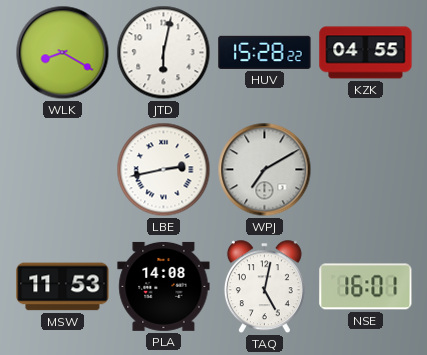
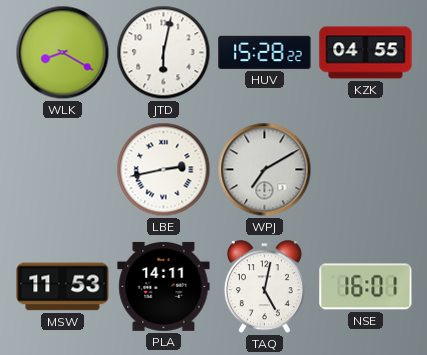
PLA: 14:08 -> 14:11
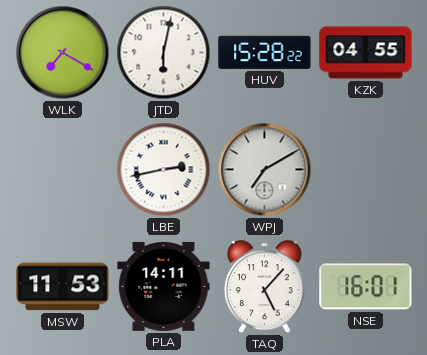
WLK: 8:20 -> 7:20
TAQ: 5:02 -> 5:07
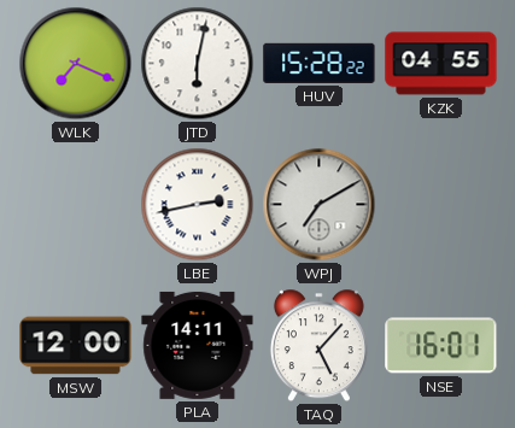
WLK: 7:20 -> 7:19
MSW: 11:53 -> 12:00
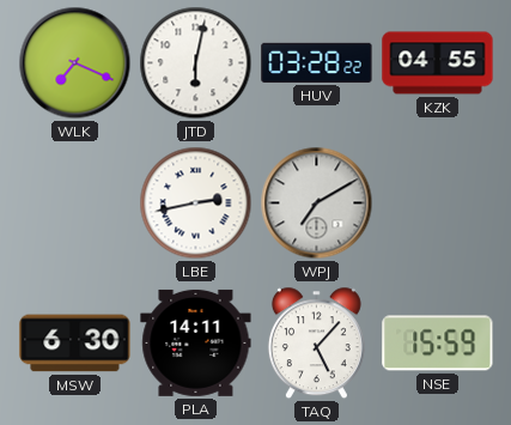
HUV: 15:28 -> 03:28
MSW: 12:00 -> 6:30
NSE: 16:01 -> 15:59
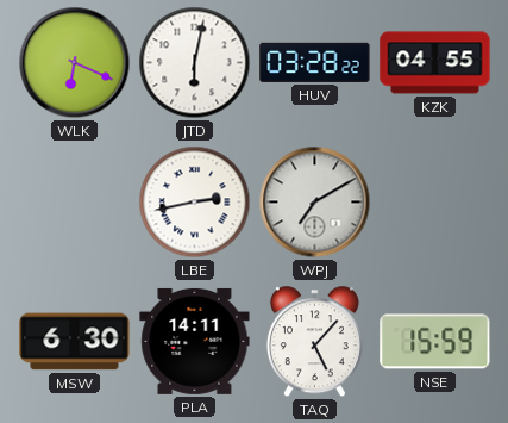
WLK: 7:19 -> 6:19
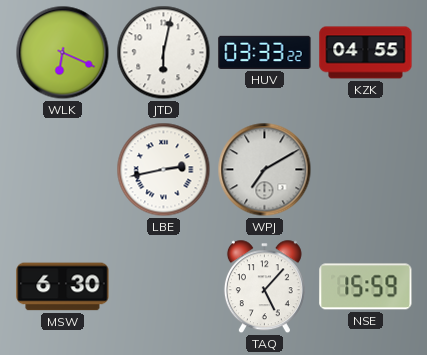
HUV: 03:28 -> 03:33
PLA: 14:11 -> none
